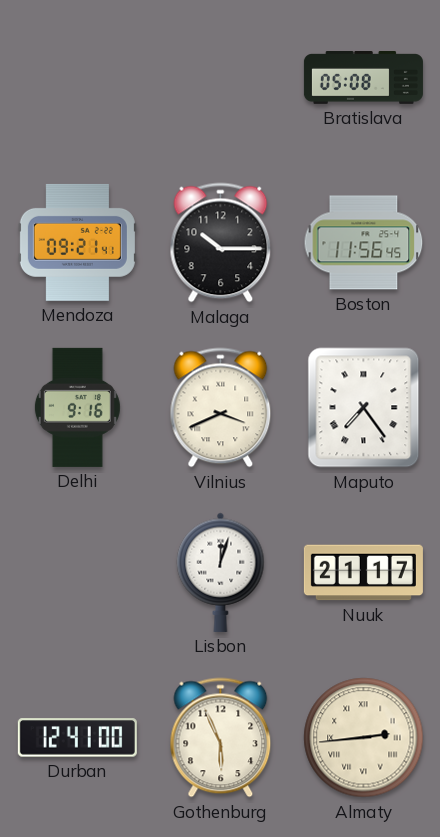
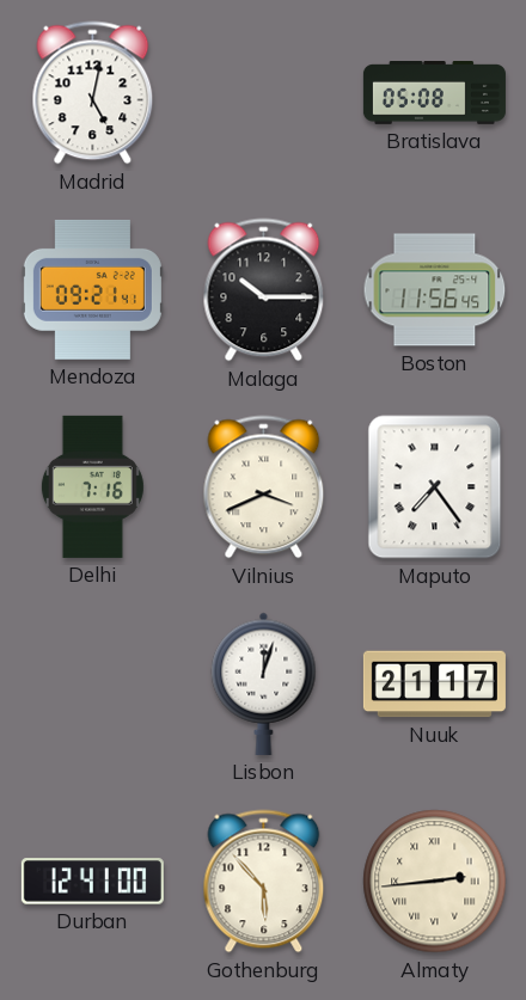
Madrid: none -> 5:02
Delhi: 9:16 -> 7:16
Gothenburg: 5:56 -> 5:53
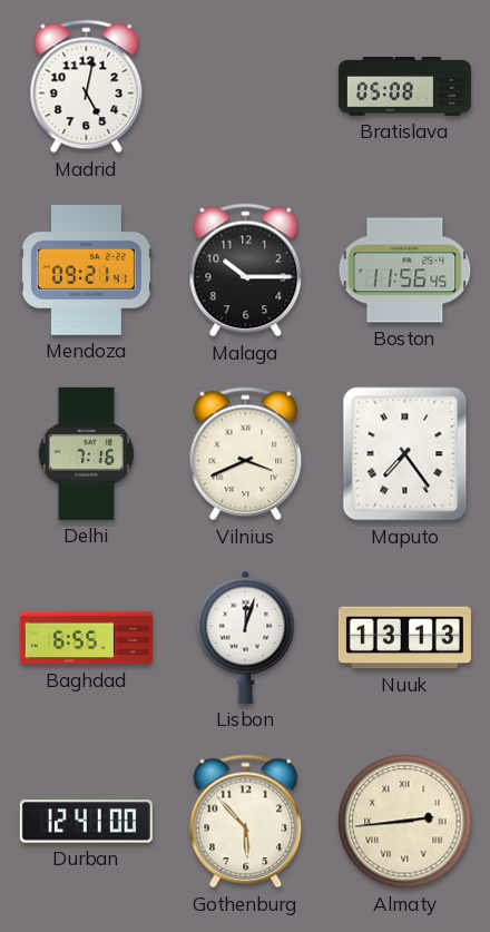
Baghdad: none -> 6:55
Nuuk: 21:17 -> 13:13
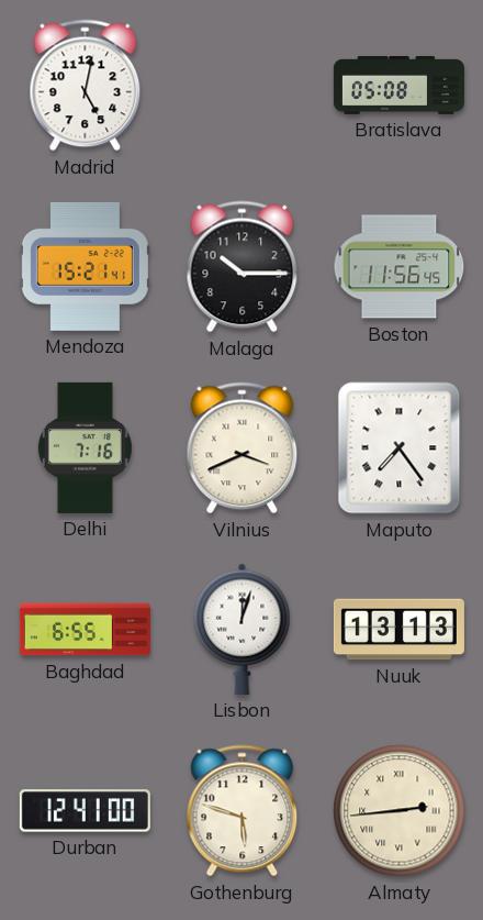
Mendoza: 09:21 -> 15:21
Gothenburg: 5:53 -> 5:48
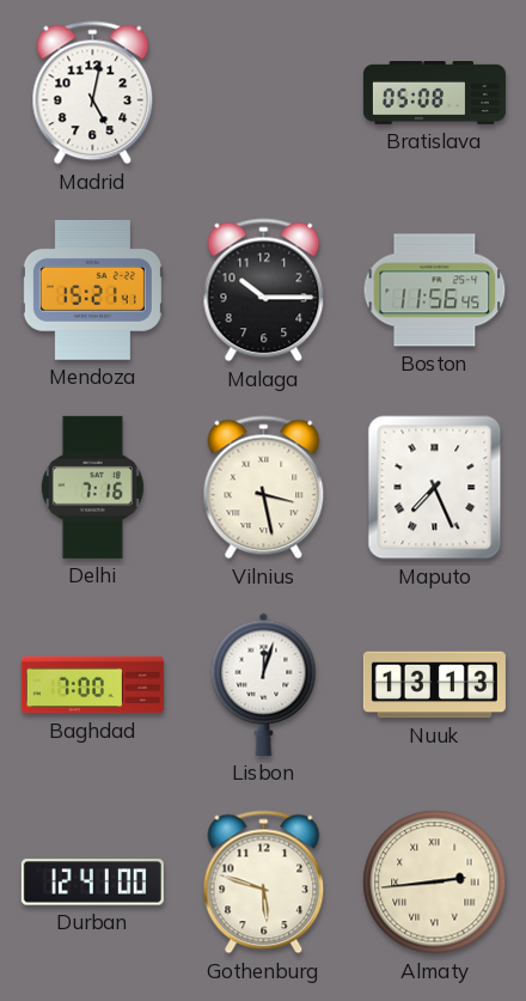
Vilnius: 3:41 -> 3:28
Maputo: 7:24 -> 7:26
Baghdad: 6:55 -> 7:00
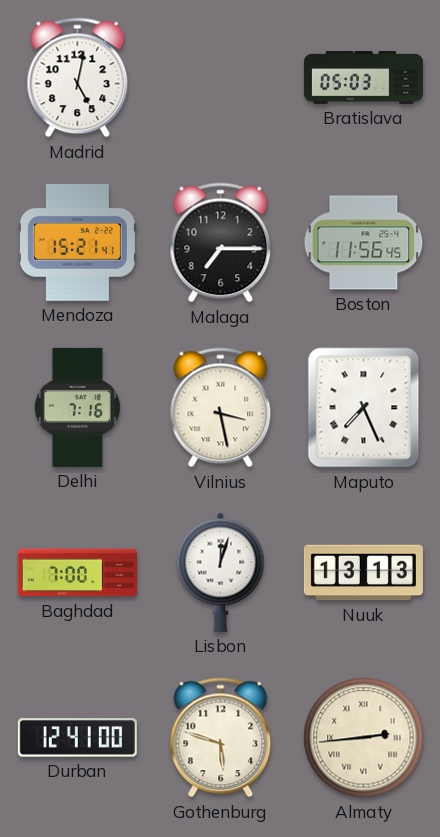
Bratislava: 05:08 -> 05:03
Malaga: 10:15 -> 7:15
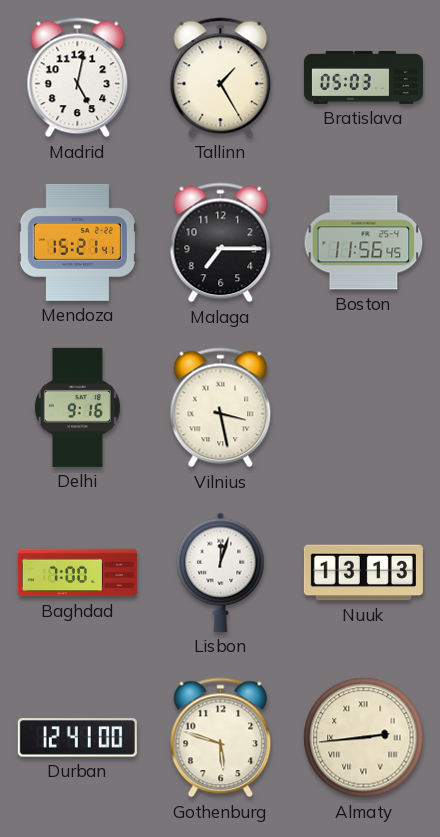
Tallinn: none -> 1:25
Delhi: 7:16 -> 9:16
Maputo: 7:26 -> none
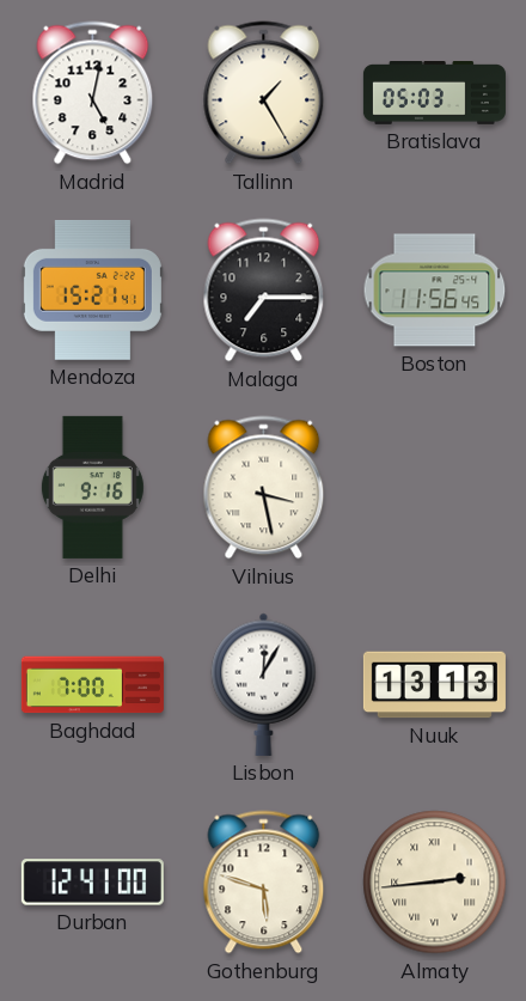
Lisbon: 12:03 -> 12:05
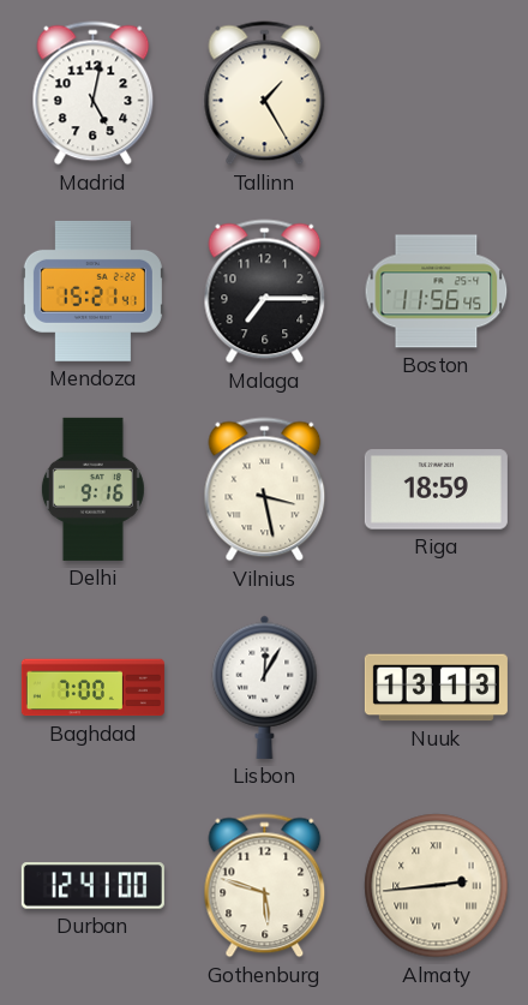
Bratislava: 05:03 -> none
Riga: none -> 18:59
